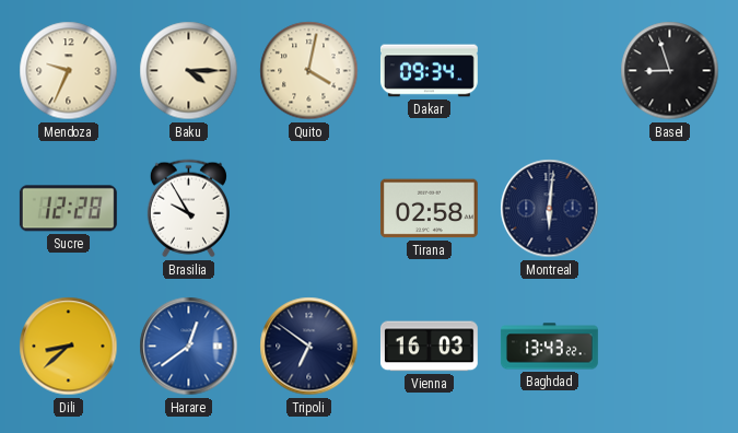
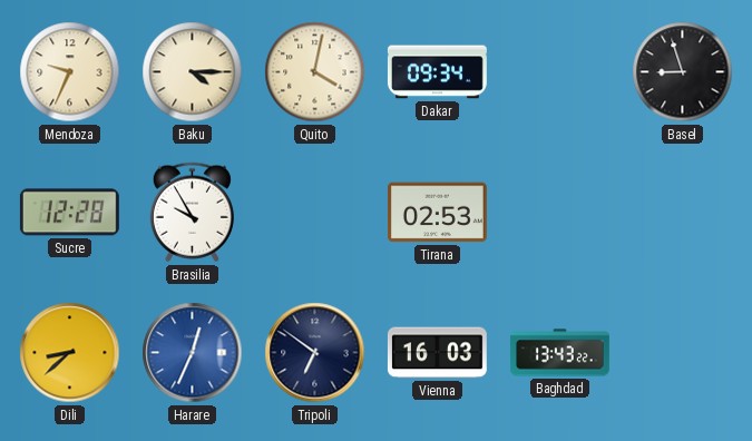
Tirana: 02:58 -> 02:53
Montreal: 6:01 -> none
Harare: 12:39 -> 12:34
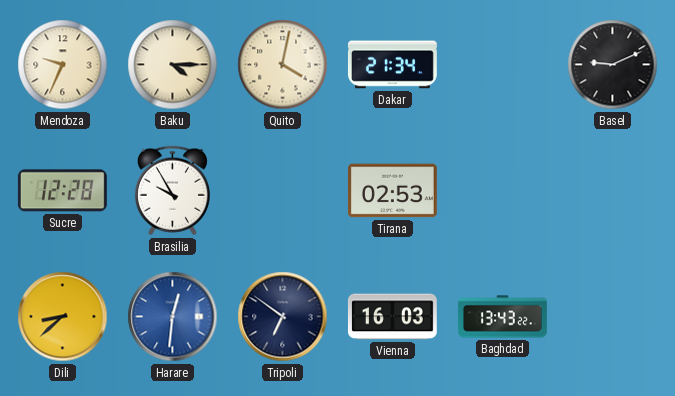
Dakar: 09:34 -> 21:34
Basel: 8:57 -> 9:11
Harare: 12:34 -> 12:31
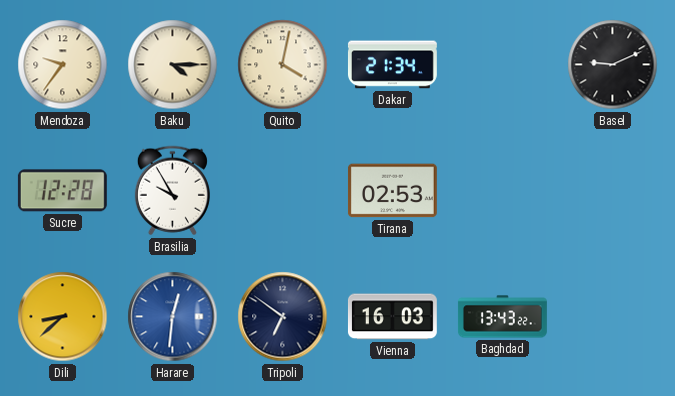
Mendoza: 9:34 -> 9:36
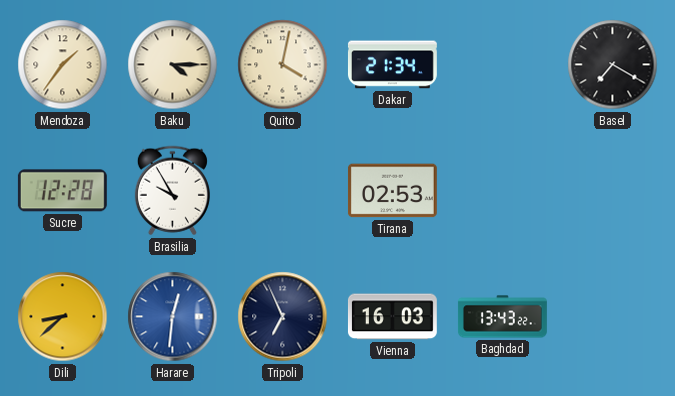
Mendoza: 9:36 -> 1:36
Basel: 9:11 -> 7:20
Tripoli: 6:51 -> 6:56
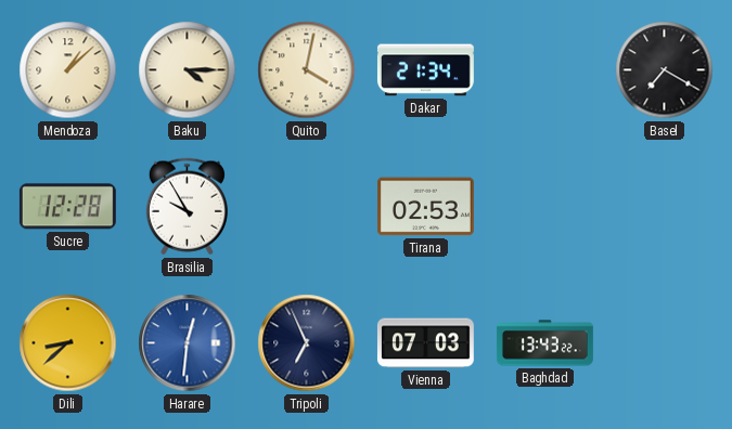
Mendoza: 1:36 -> 1:08
Vienna: 16:03 -> 07:03
